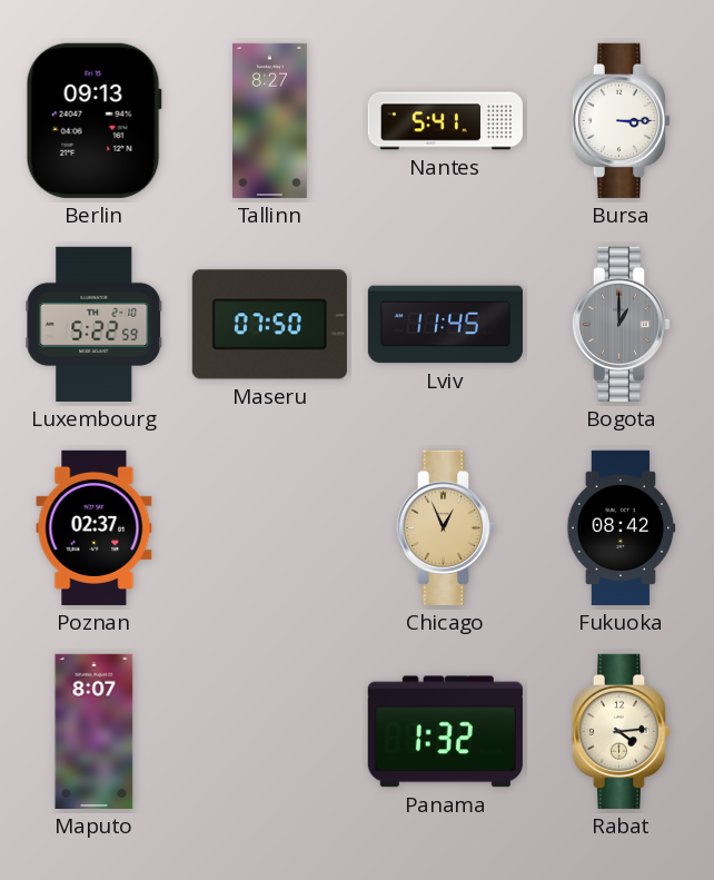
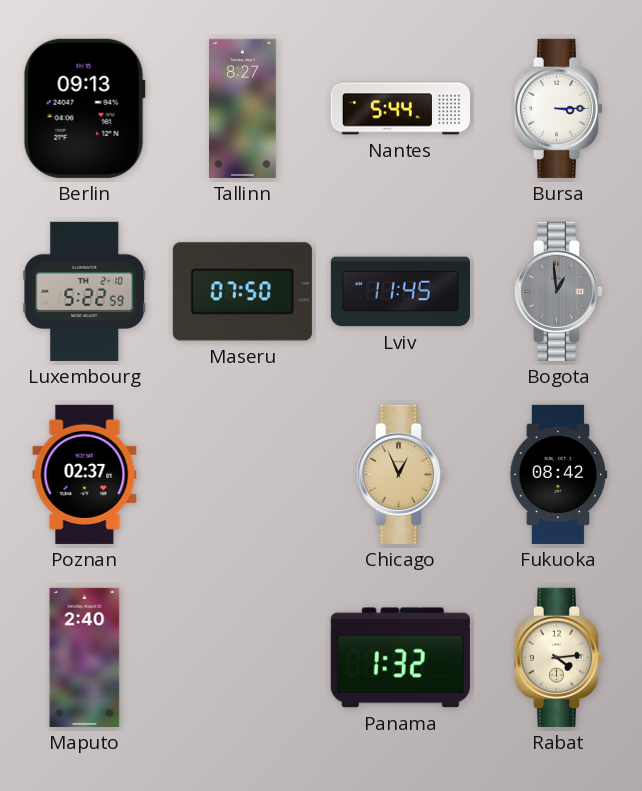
Nantes: 5:41 -> 5:44
Bogota: 1:00 -> 12:59
Maputo: 8:07 -> 2:40
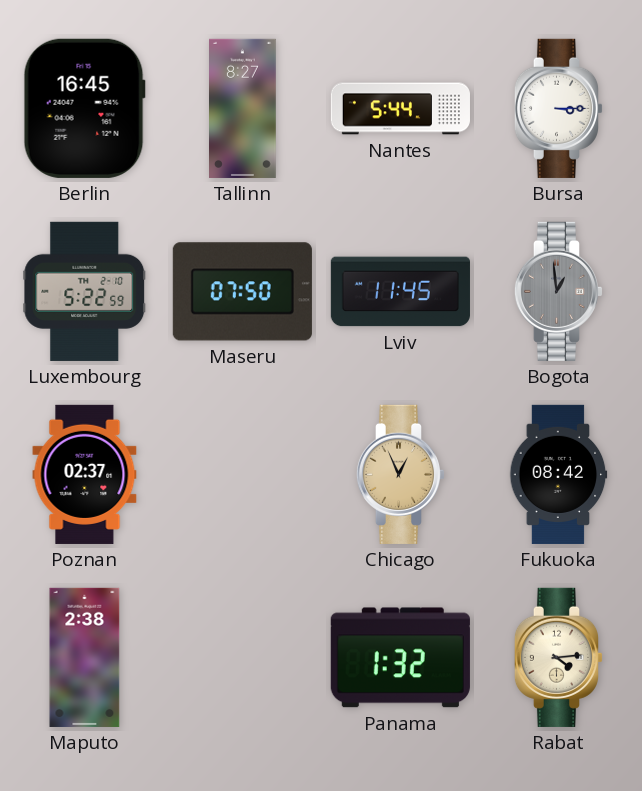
Berlin: 09:13 -> 16:45
Maputo: 2:40 -> 2:38
